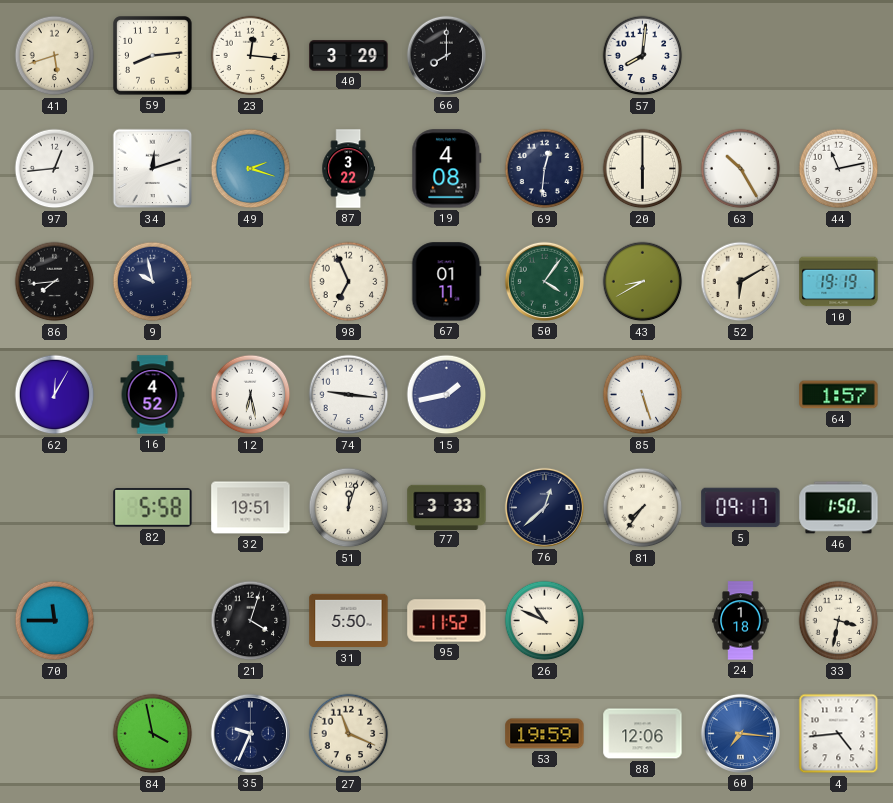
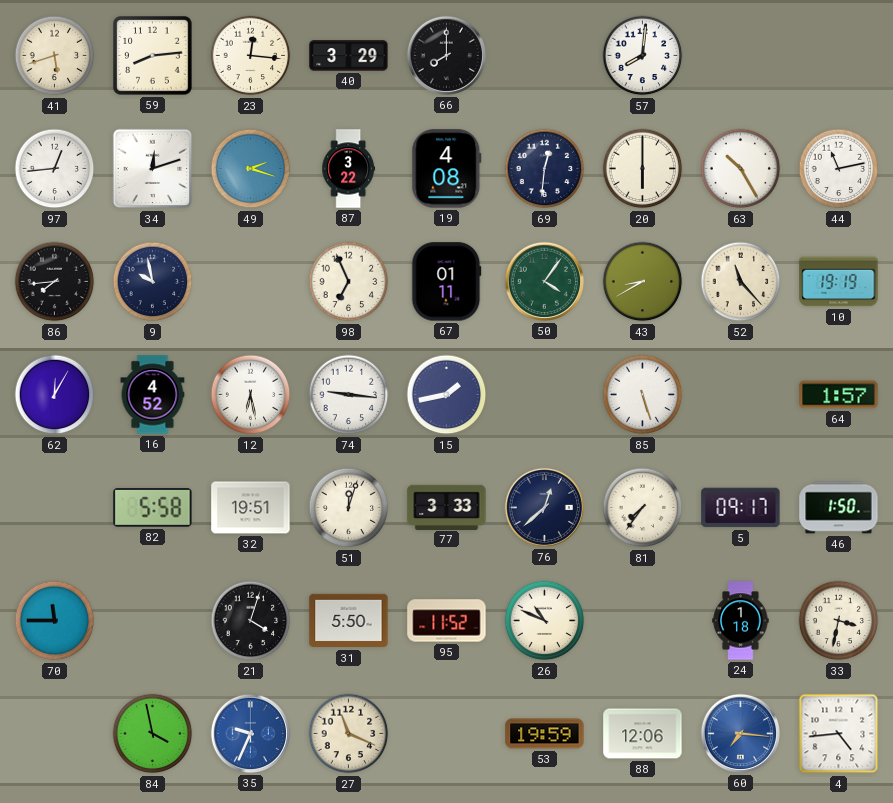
52: 6:10 -> 11:23
35 dial: navy -> blue
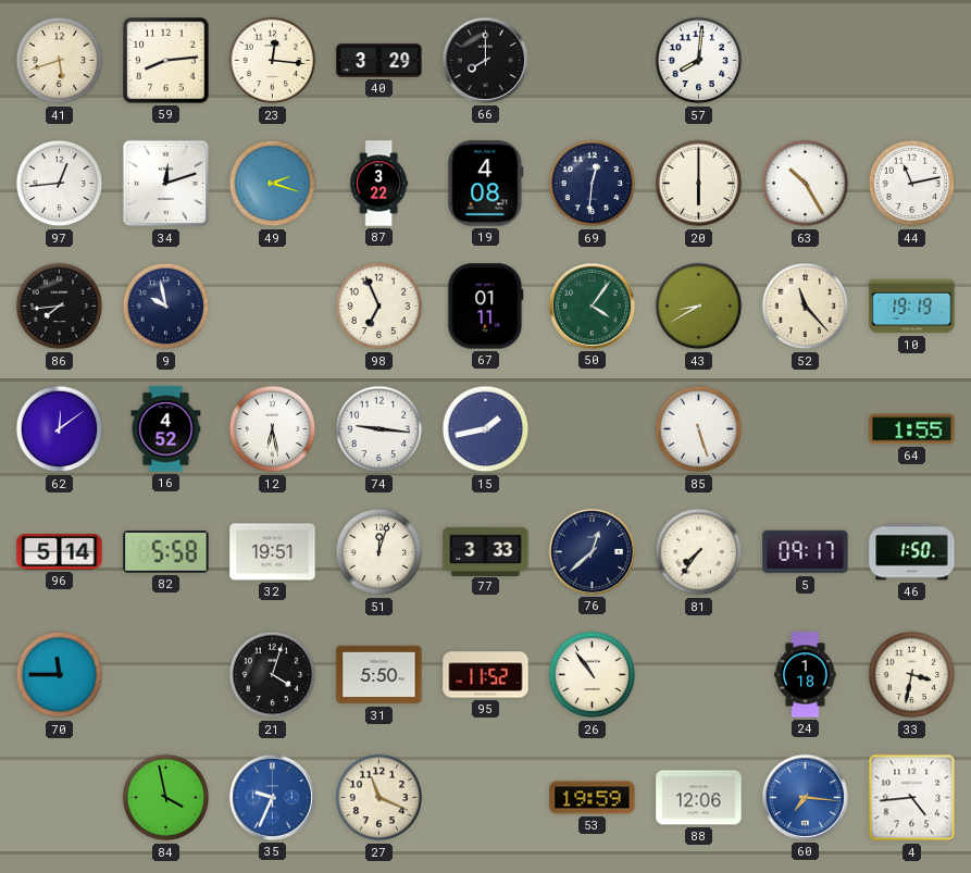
62: 12:05 -> 12:09
64: 1:57 -> 1:55
96: none -> 5:14
26: 10:49 -> 10:54
